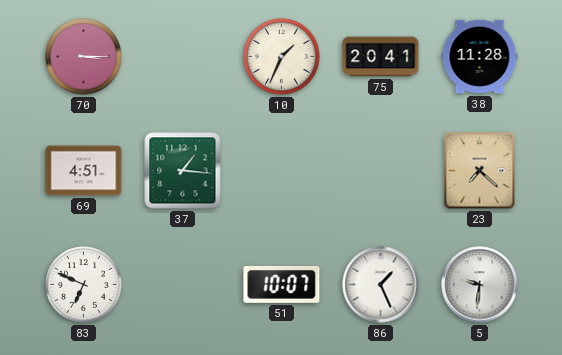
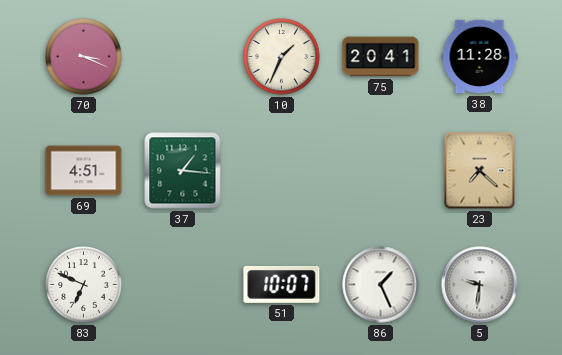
70: 3:15 -> 3:19
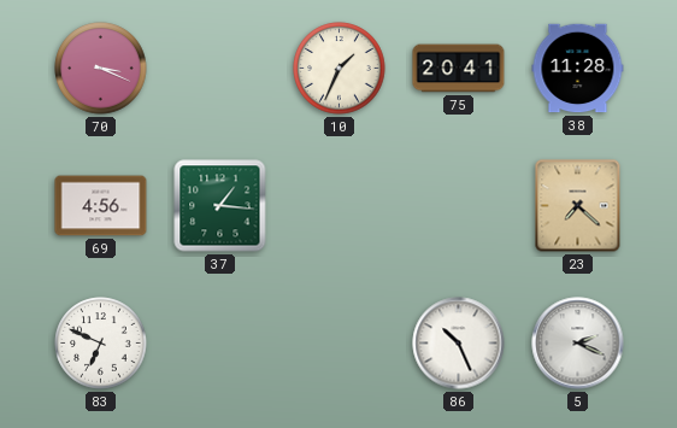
69: 4:51 -> 4:56
51: 10:07 -> none
86: 1:26 -> 10:26
5: 9:31 -> 2:19
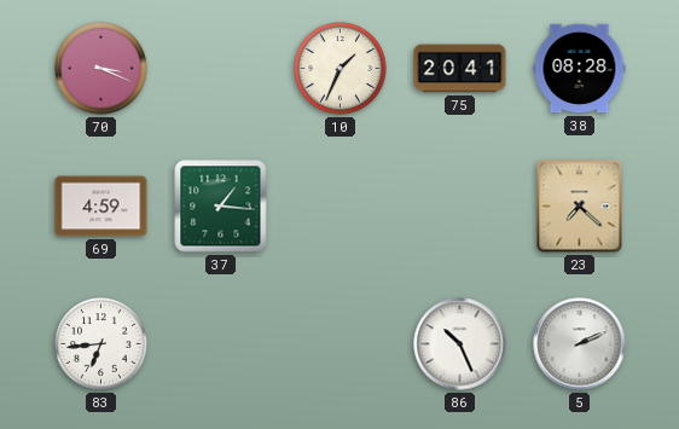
38: 11:28 -> 08:28
69: 4:56 -> 4:59
83: 6:49 -> 6:44
5: 2:19 -> 2:11
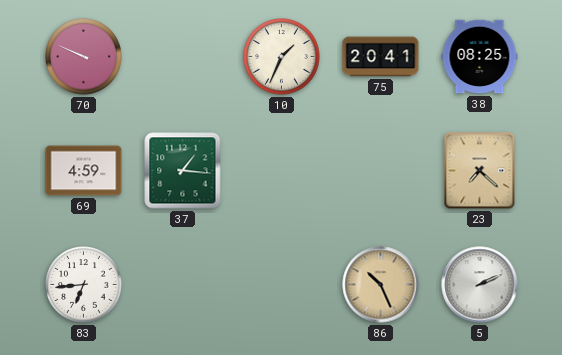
70: 3:19 -> 9:49
38: 08:28 -> 08:25
86 dial: white -> champagne
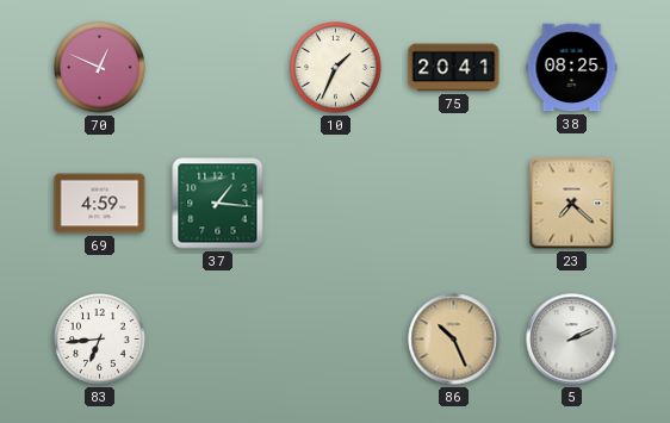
70: 9:49 -> 12:49
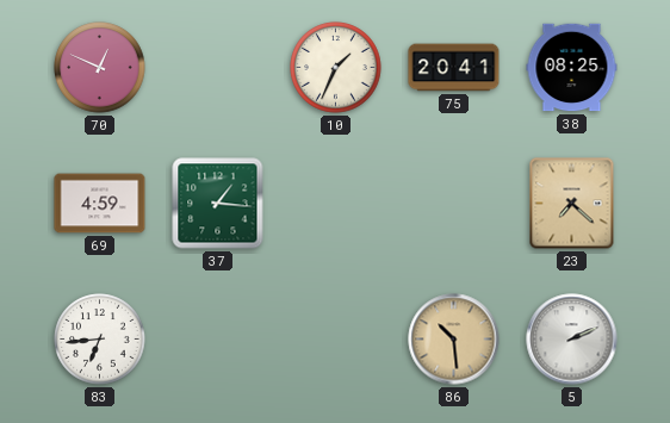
86: 10:26 -> 10:29
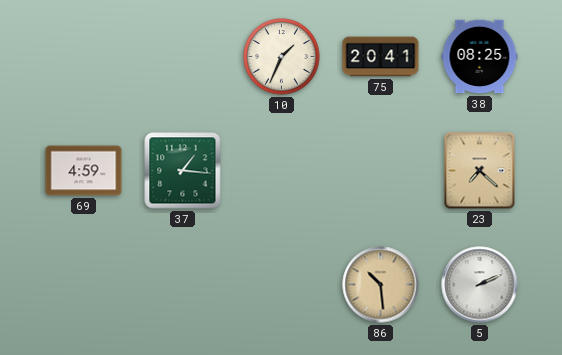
70: 12:49 -> none
83: 6:44 -> none
